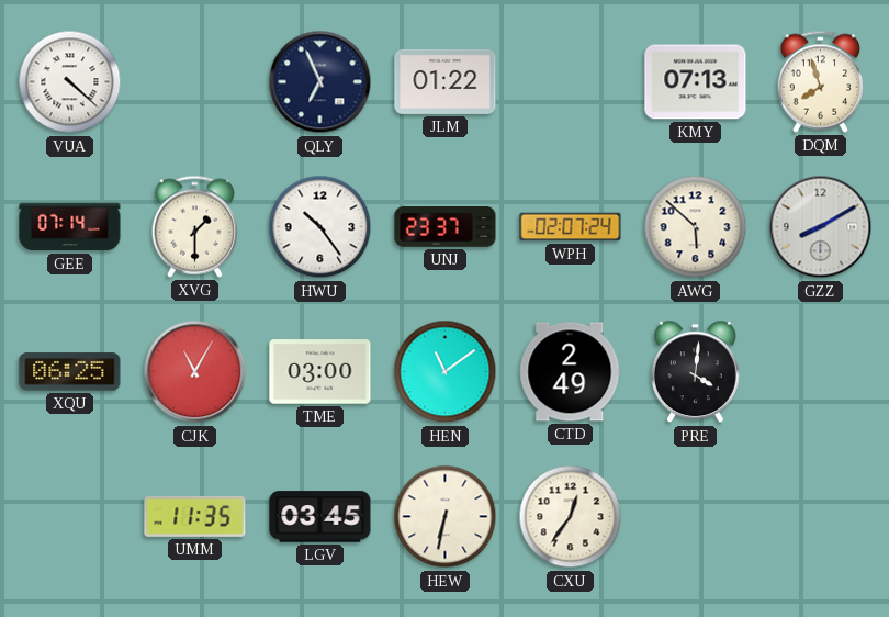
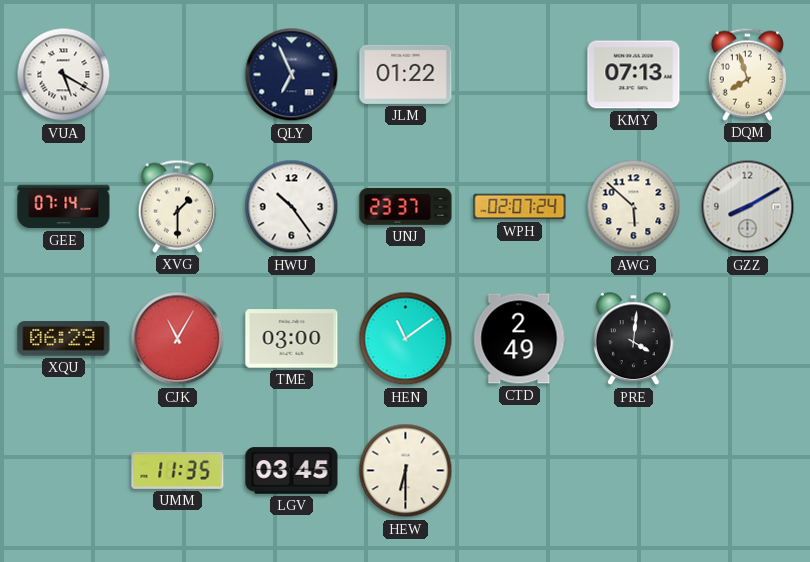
VUA: 4:22 -> 5:20
XQU: 06:25 -> 06:29
HEW: 6:32 -> 6:30
CXU: 12:36 -> none
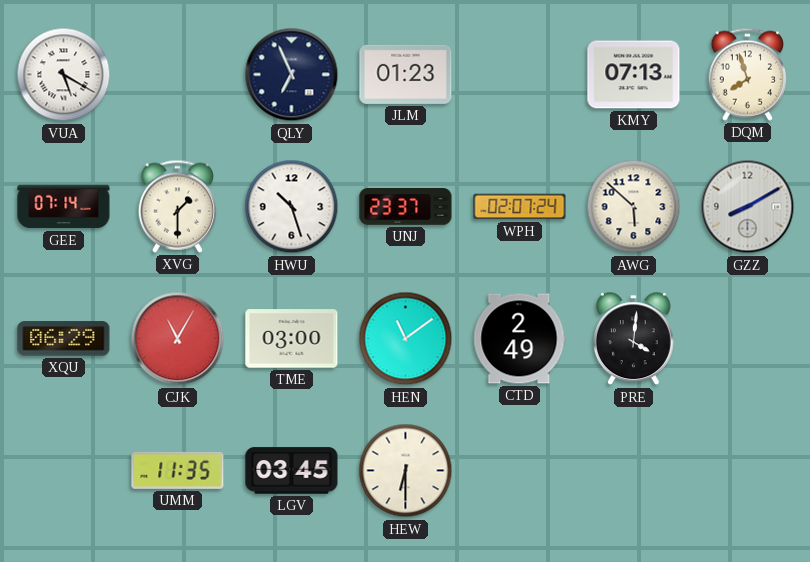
JLM: 01:22 -> 01:23
HWU: 10:24 -> 10:27
